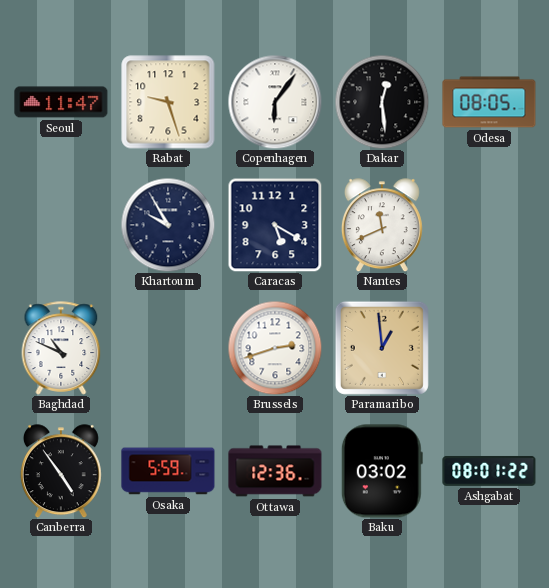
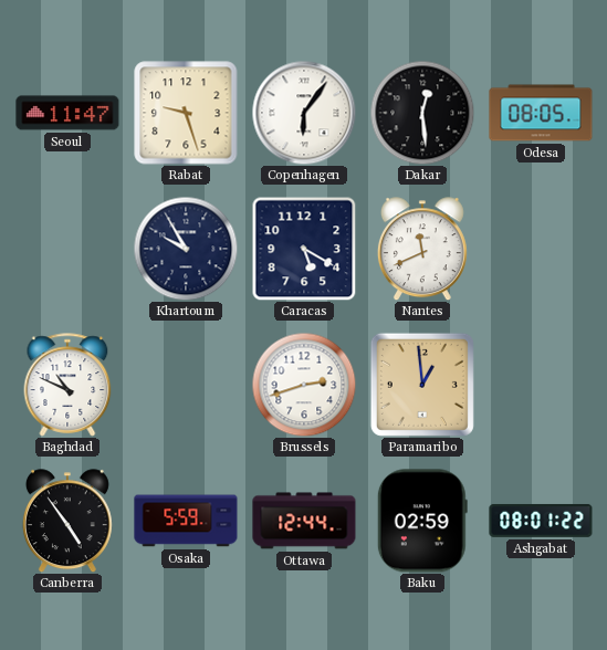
Ottawa: 12:36 -> 12:44
Baku: 03:02 -> 02:59
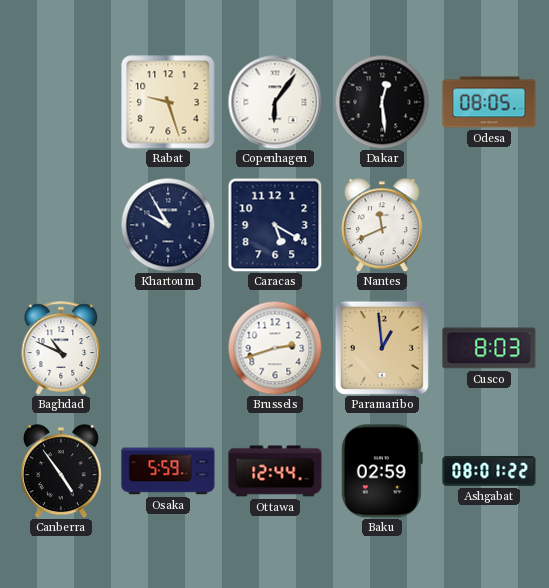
Seoul: 11:47 -> none
Cusco: none -> 8:03
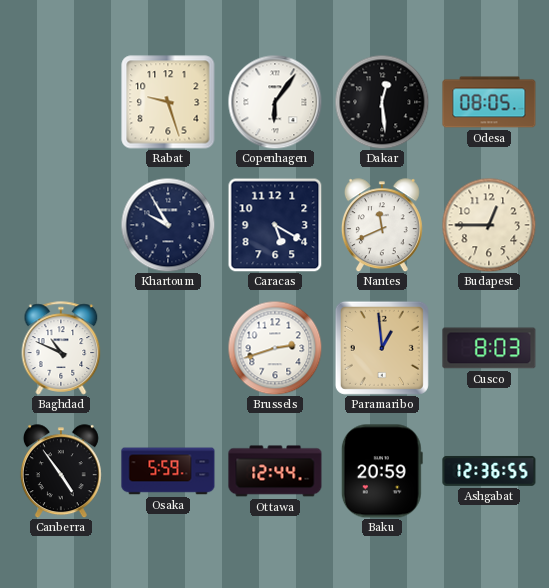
Budapest: none -> 12:45
Baku: 02:59 -> 20:59
Ashgabat: 08:01 -> 12:36
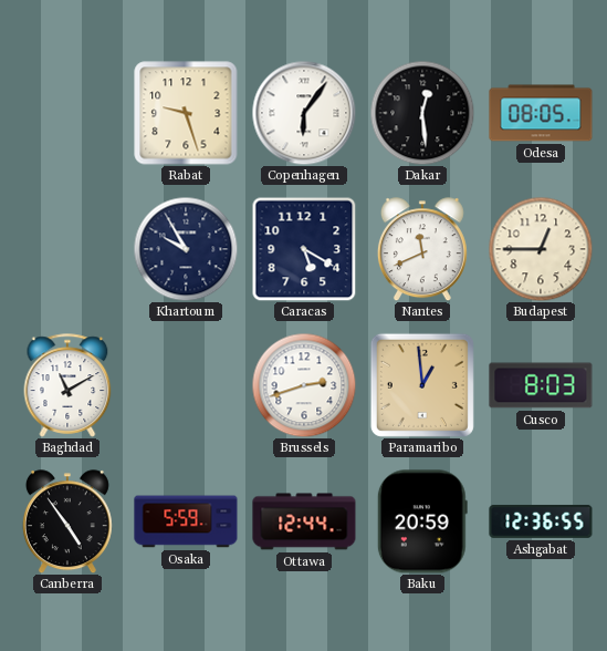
Baghdad: 10:49 -> 11:10
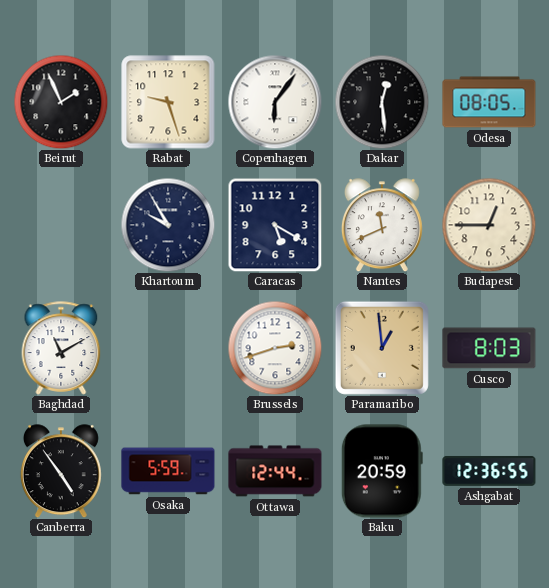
Beirut: none -> 1:56
